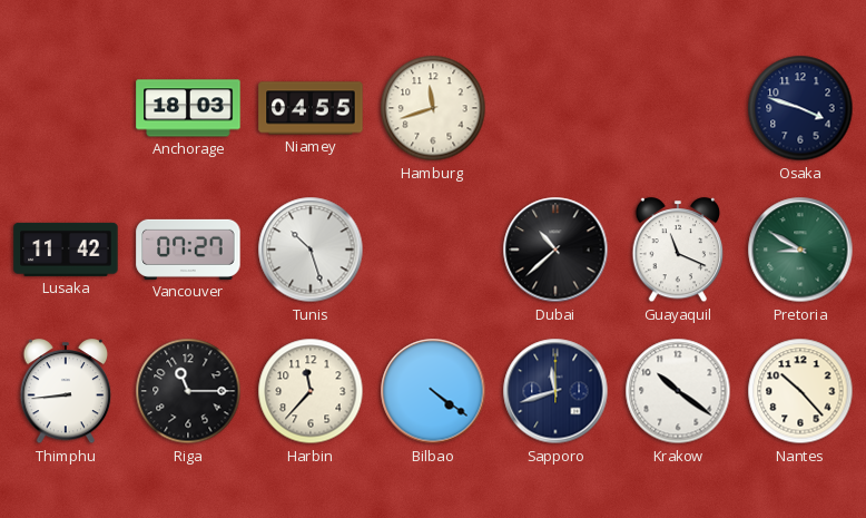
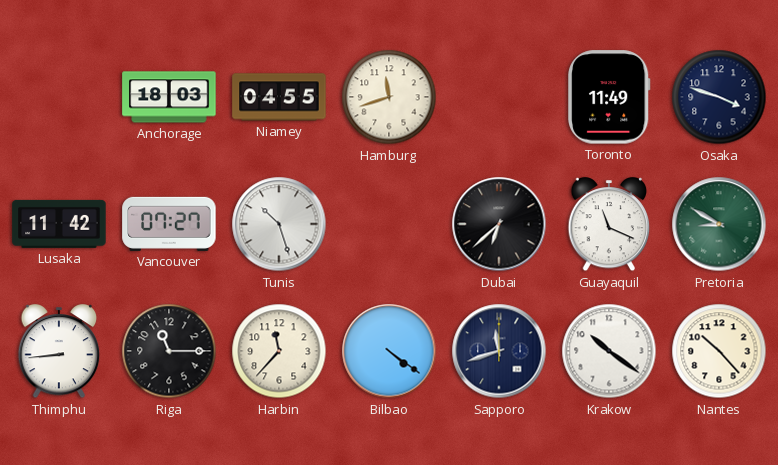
Toronto: none -> 11:49
Dubai: 10:38 -> 6:38
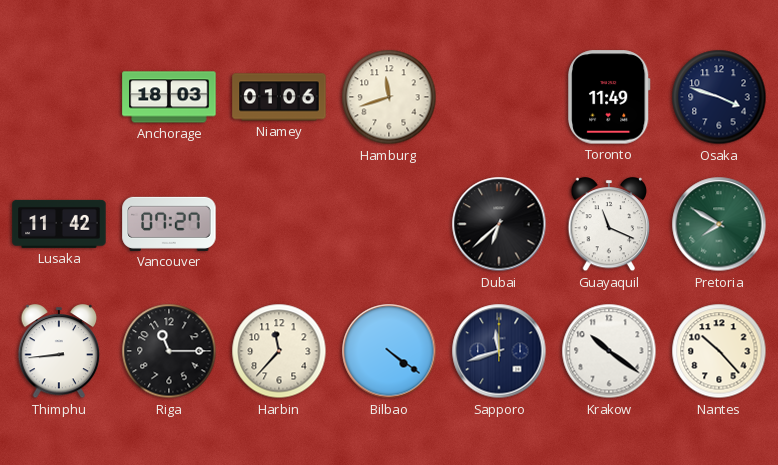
Niamey: 04:55 -> 01:06
Tunis: 10:27 -> none
Pretoria: 8:50 -> 7:50
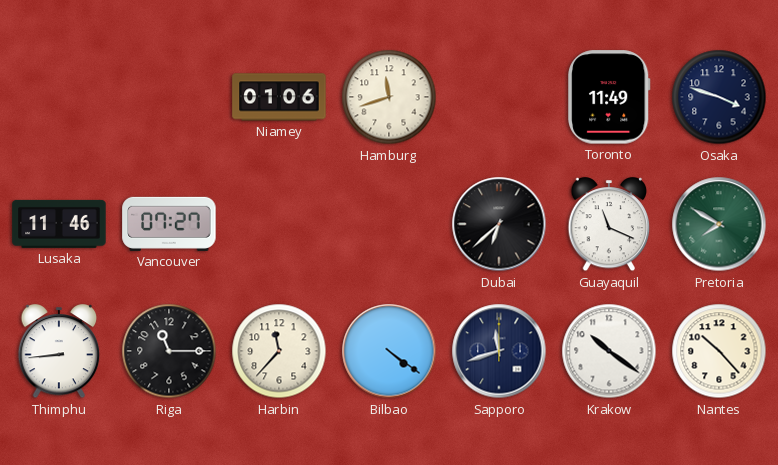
Anchorage: 18:03 -> none
Lusaka: 11:42 -> 11:46
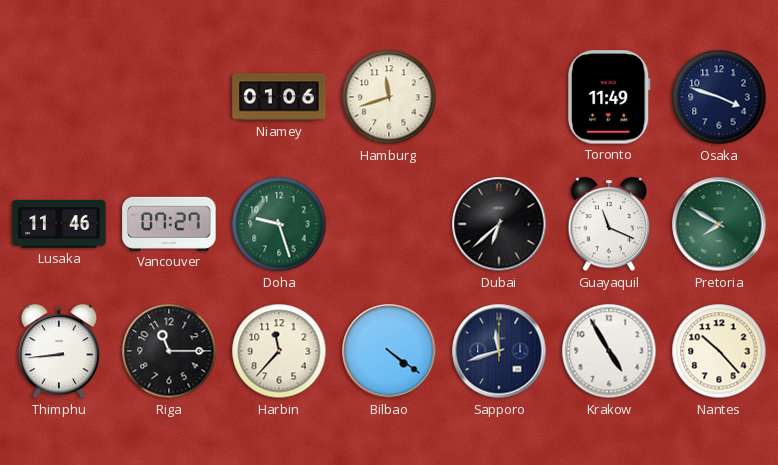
Doha: none -> 9:27
Krakow: 10:21 -> 4:55
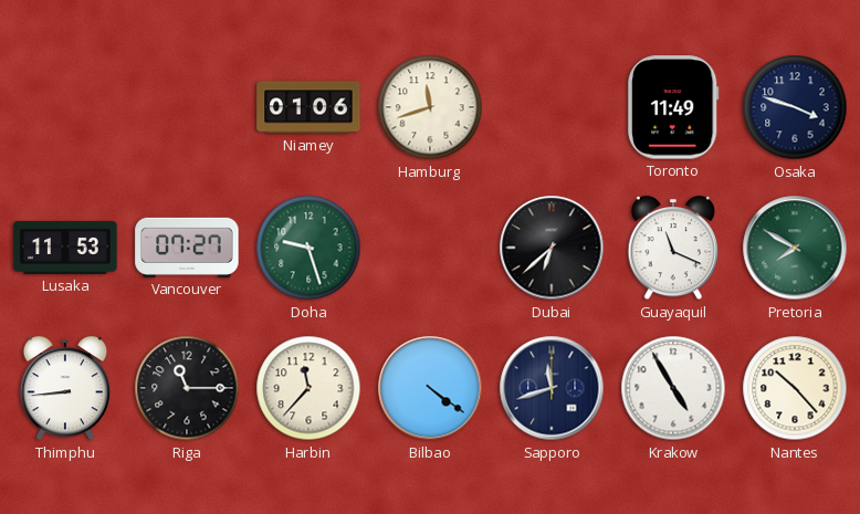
Lusaka: 11:46 -> 11:53
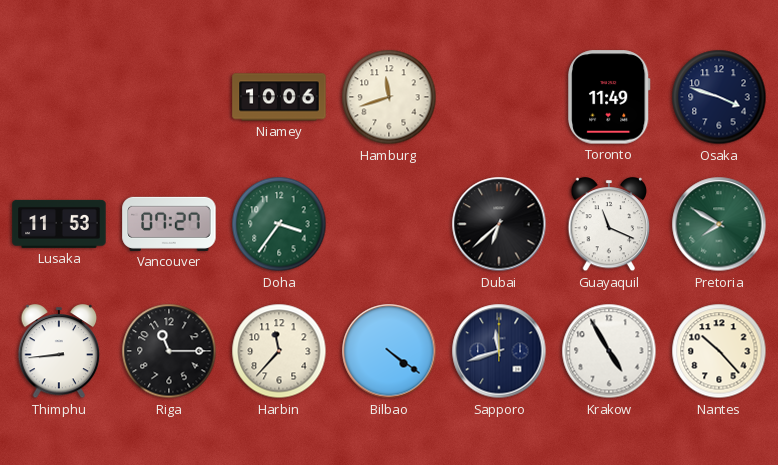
Niamey: 01:06 -> 10:06
Doha: 9:27 -> 3:36
